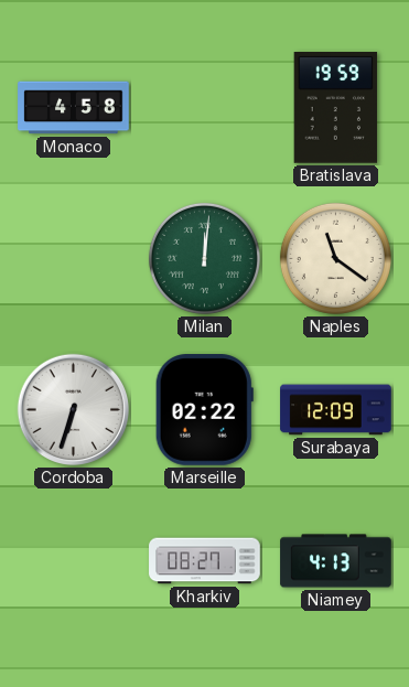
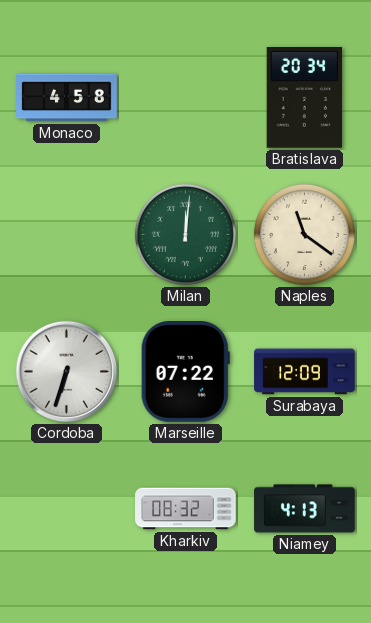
Bratislava: 19:59 -> 20:34
Marseille: 02:22 -> 07:22
Kharkiv: 08:27 -> 08:32
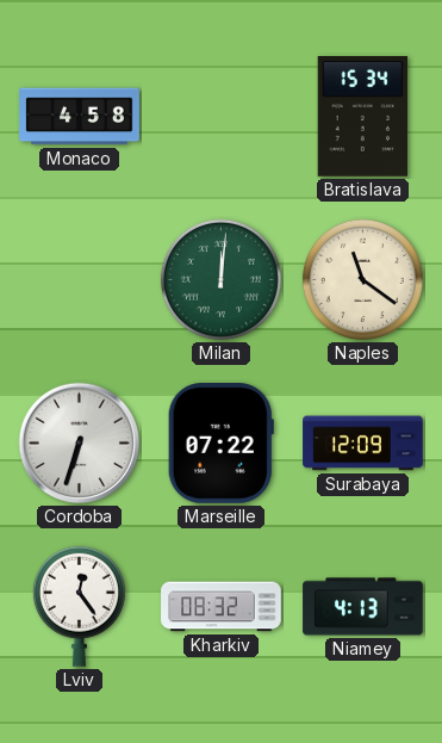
Bratislava: 20:34 -> 15:34
Lviv: none -> 12:24
